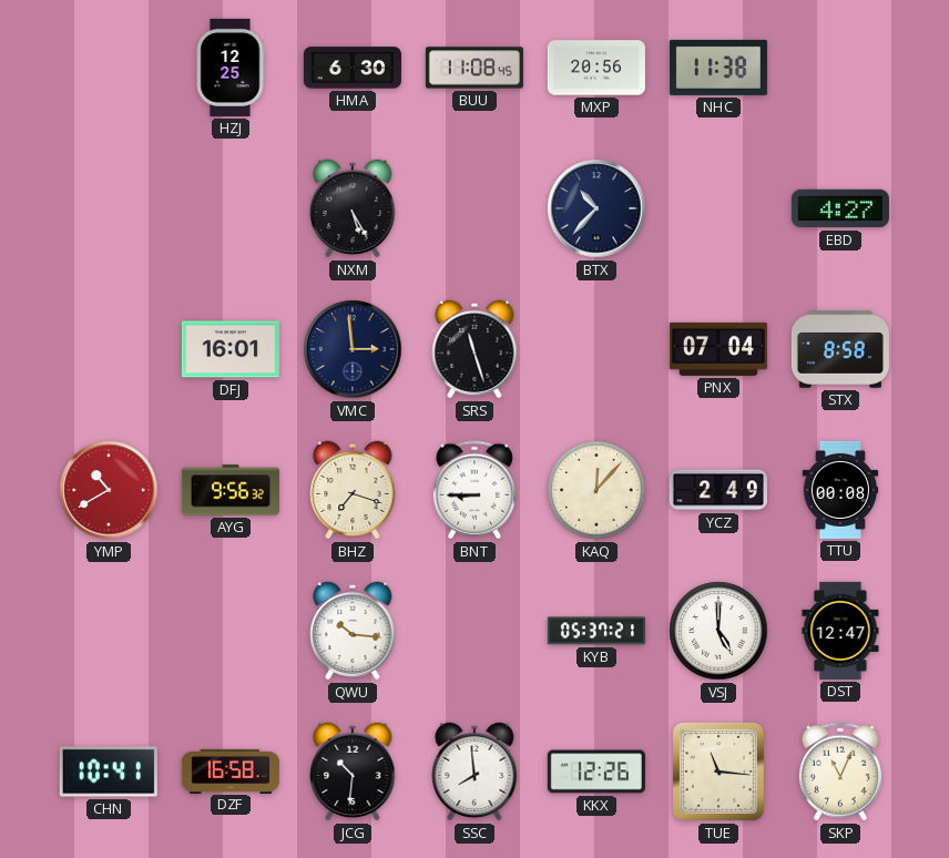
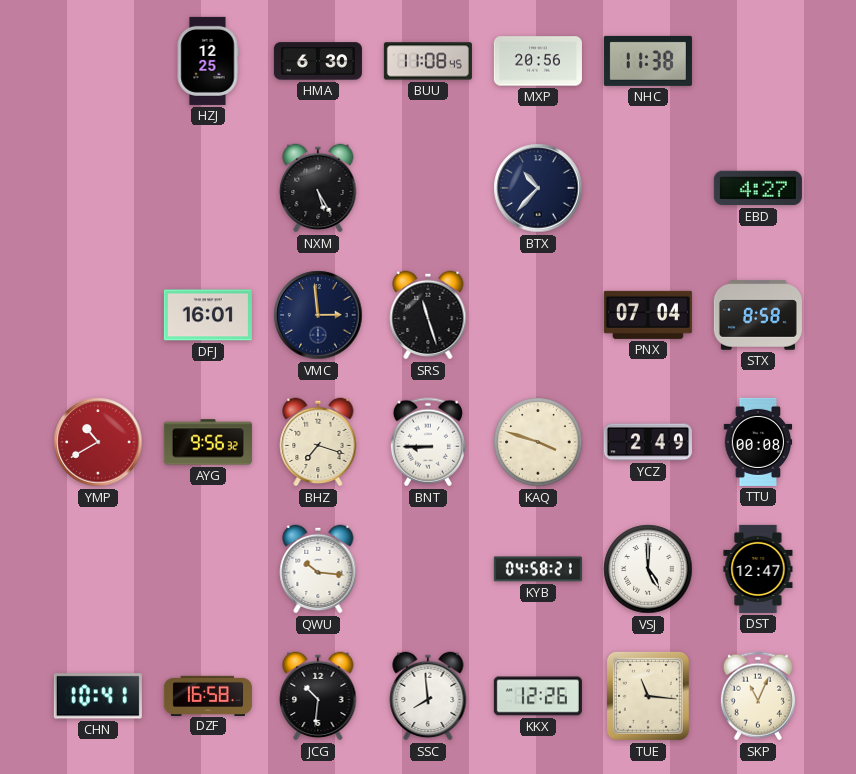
KAQ: 12:07 -> 3:48
KYB: 05:37 -> 04:58
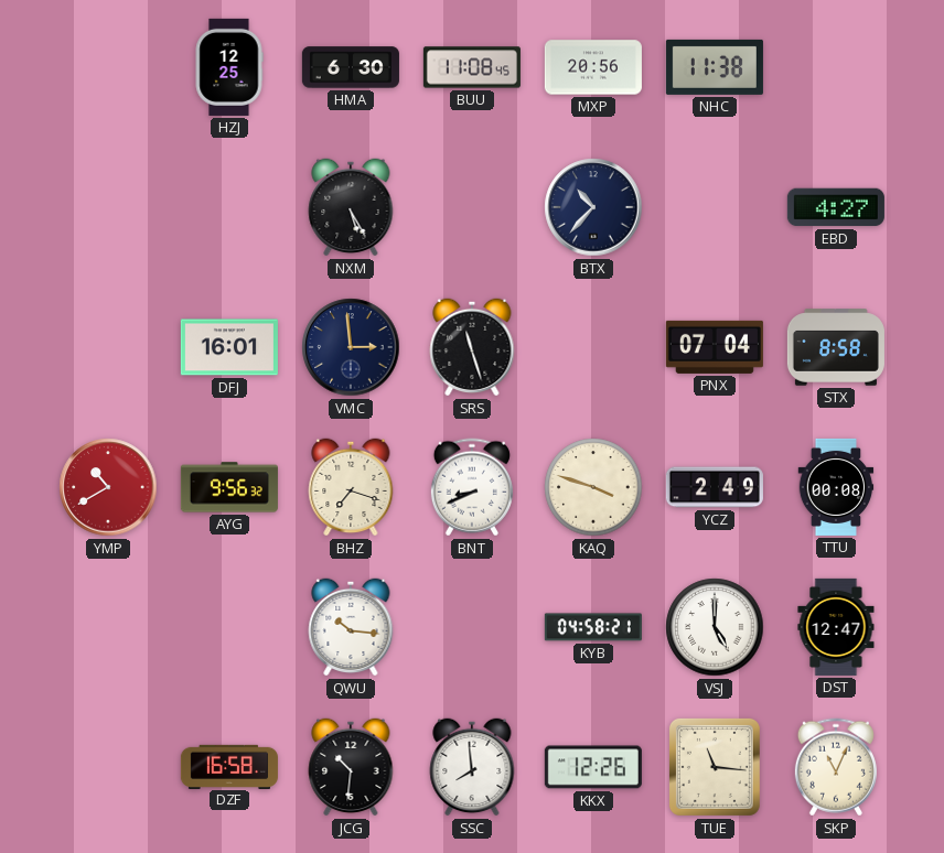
BNT: 8:45 -> 8:41
CHN: 10:41 -> none
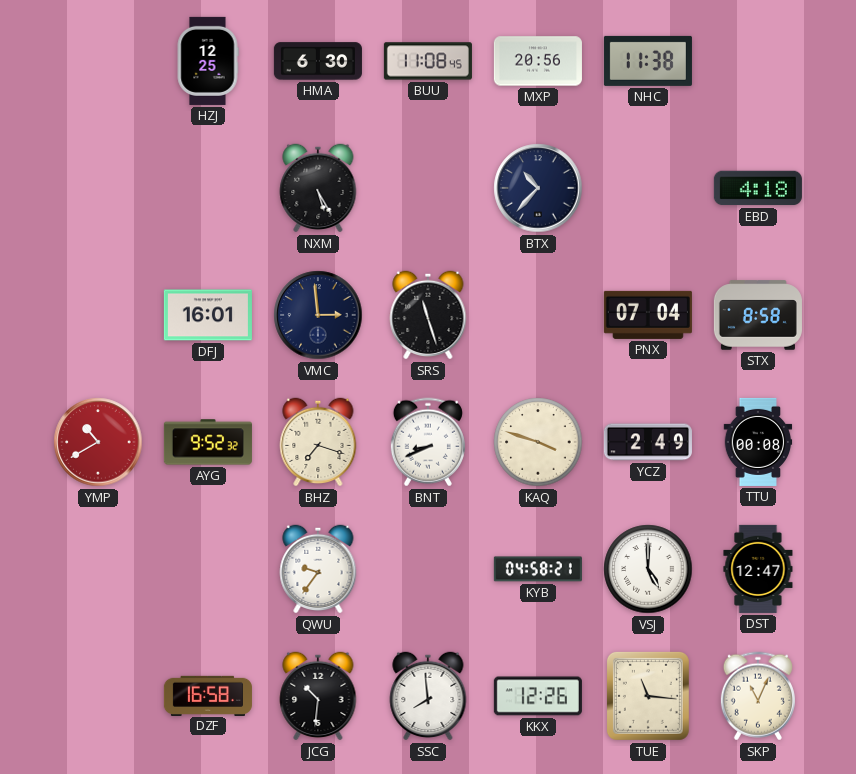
EBD: 4:27 -> 4:18
AYG: 9:56 -> 9:52
QWU: 10:16 -> 9:36
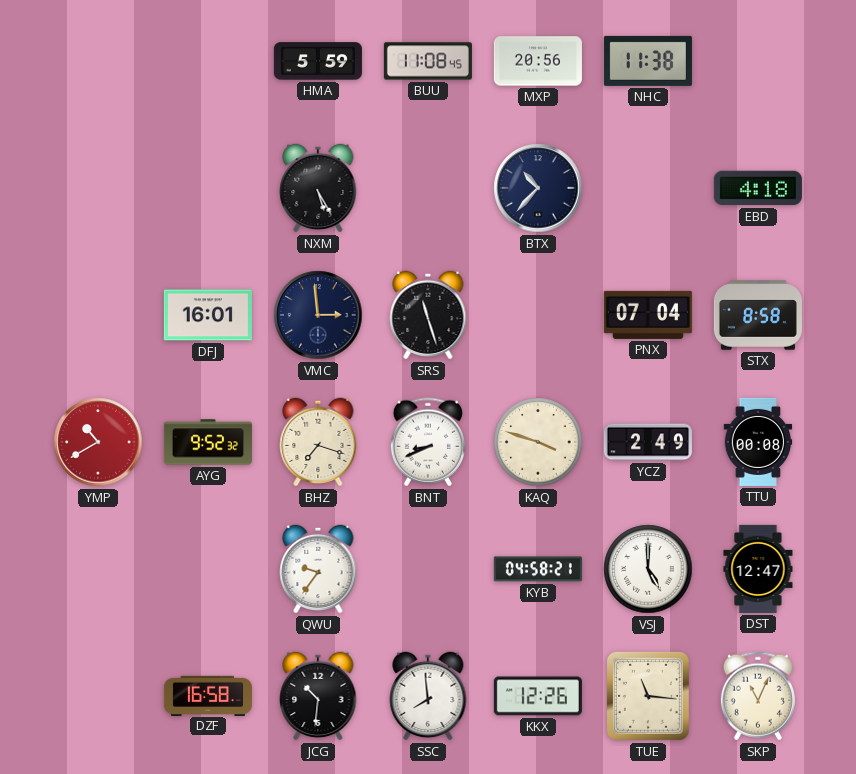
HZJ: 12:25 -> none
HMA: 6:30 -> 5:59
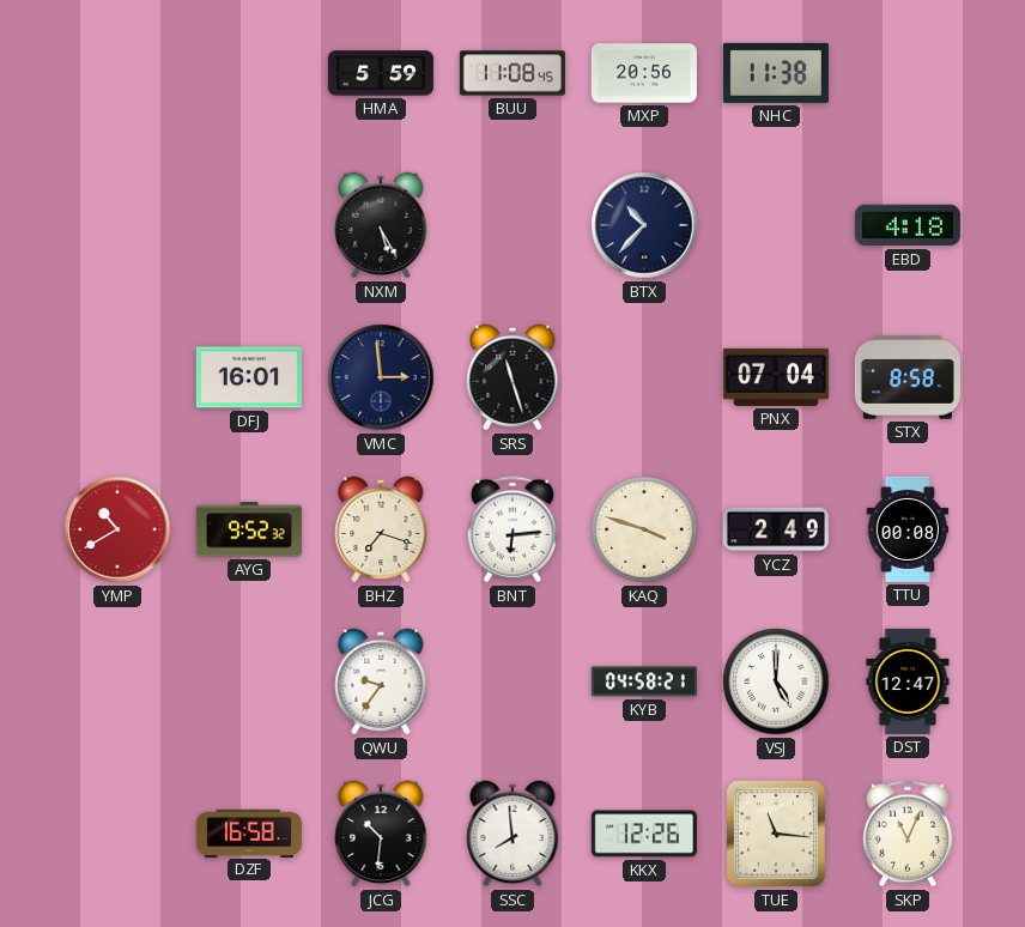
BNT: 8:41 -> 6:14
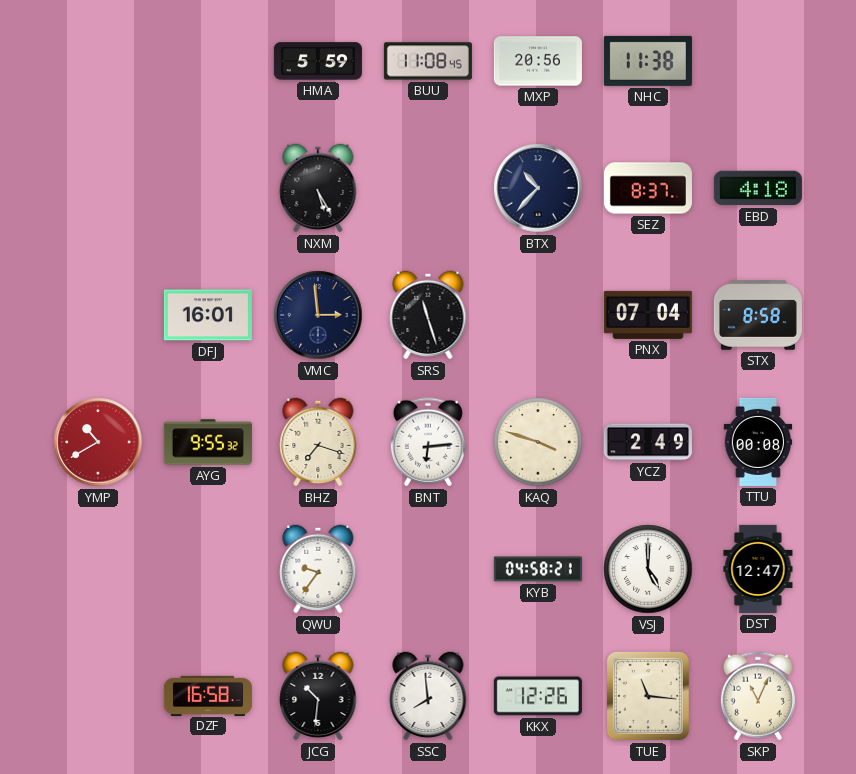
SEZ: none -> 8:37
AYG: 9:52 -> 9:55
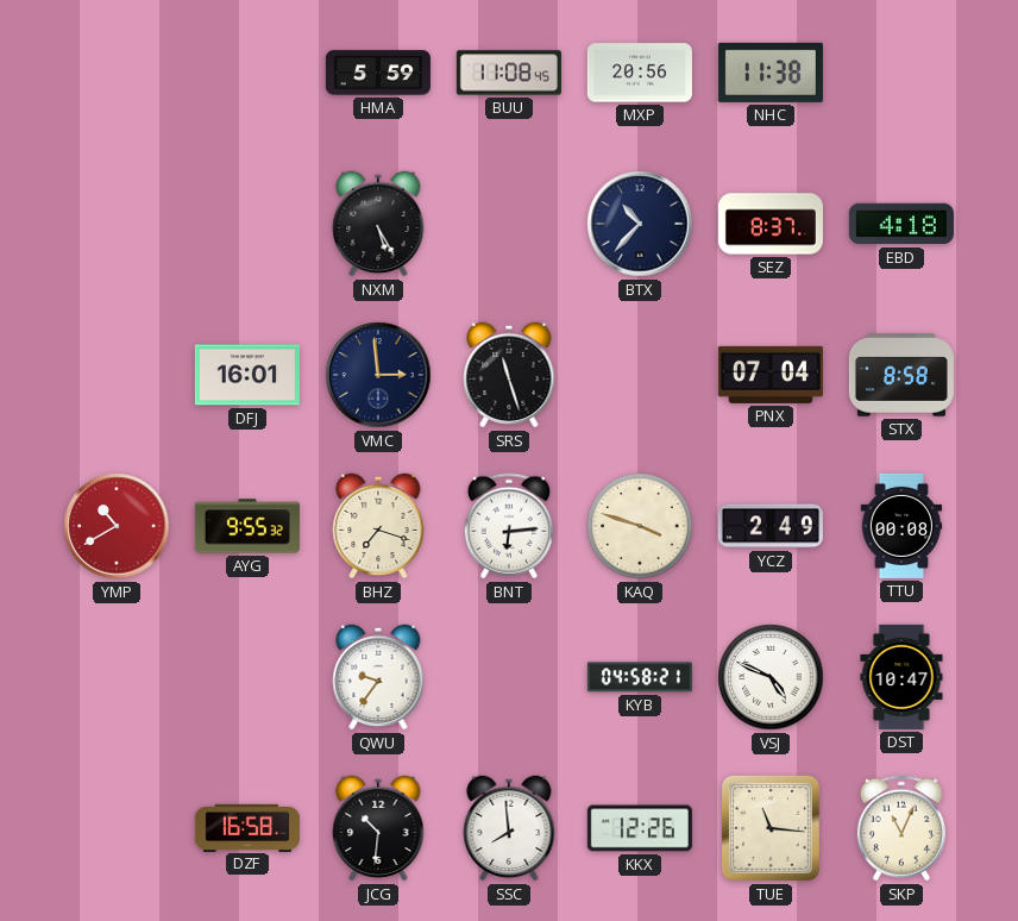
VSJ: 5:00 -> 4:49
DST: 12:47 -> 10:47
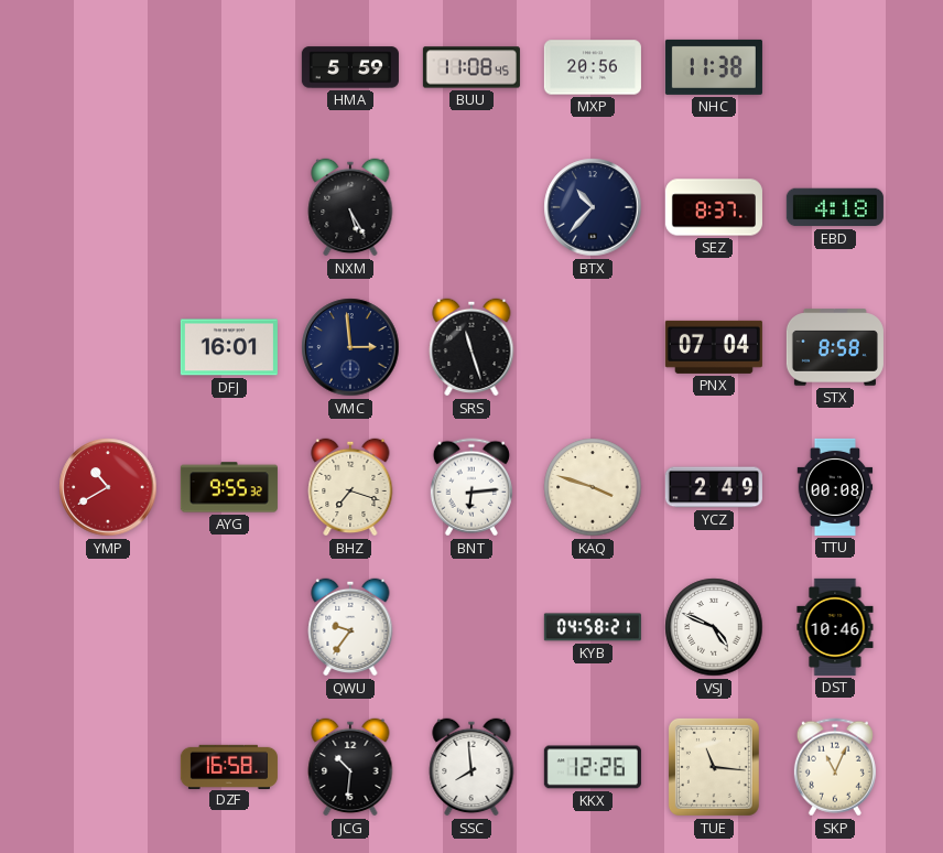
DST: 10:47 -> 10:46
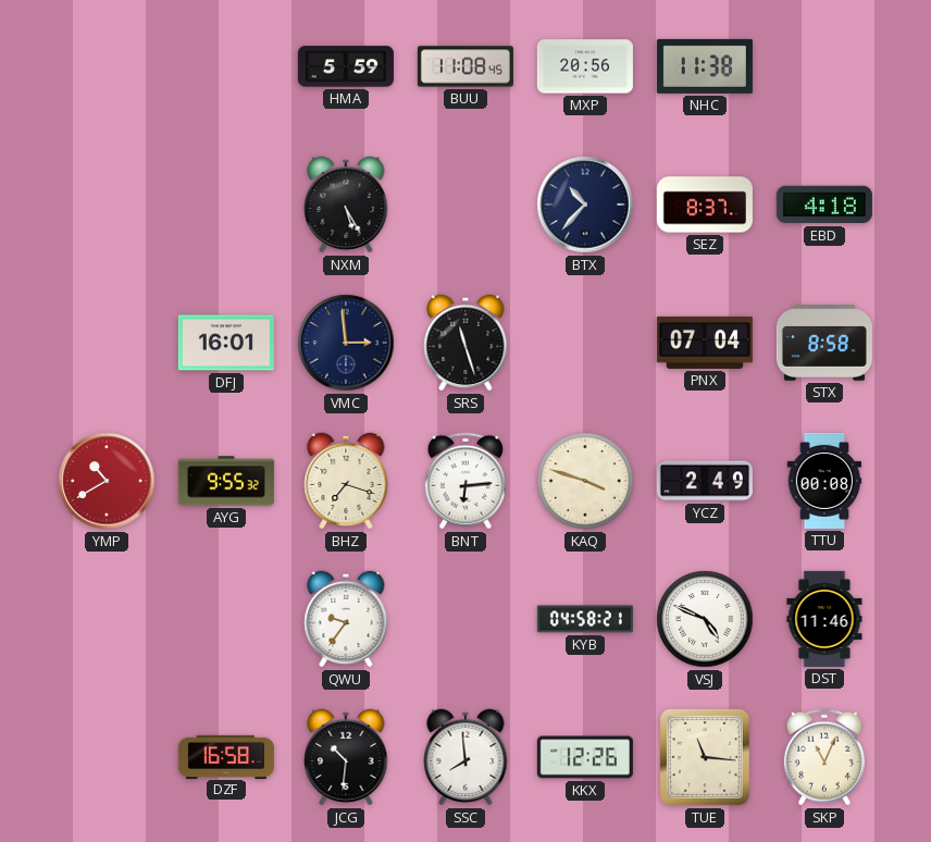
DST: 10:46 -> 11:46
